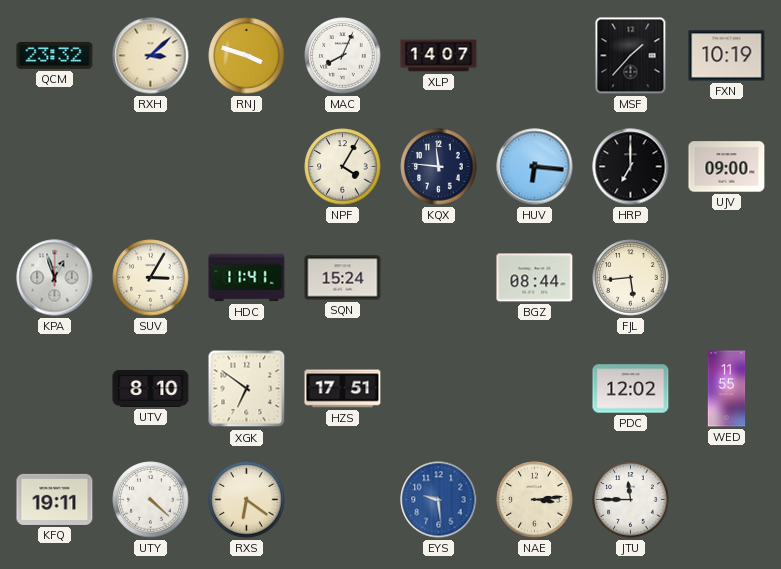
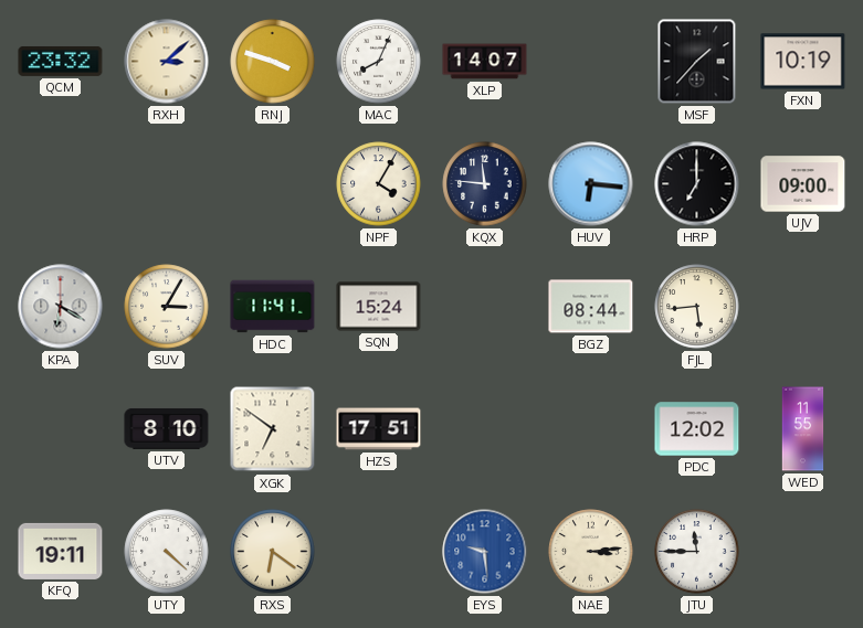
KPA: 12:57 -> 6:20
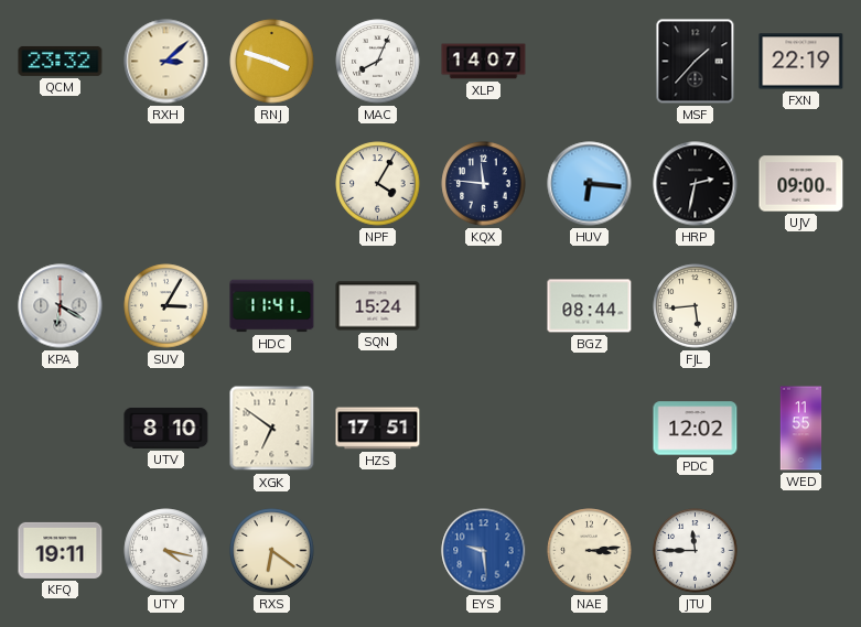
FXN: 10:19 -> 22:19
HRP: 7:00 -> 2:32
UTY: 4:22 -> 4:17
